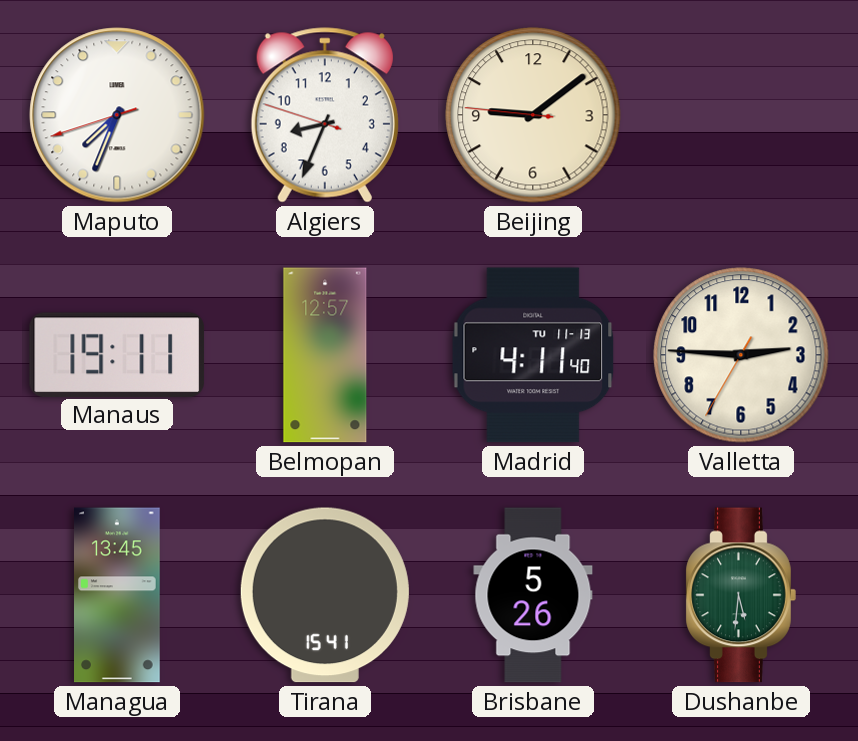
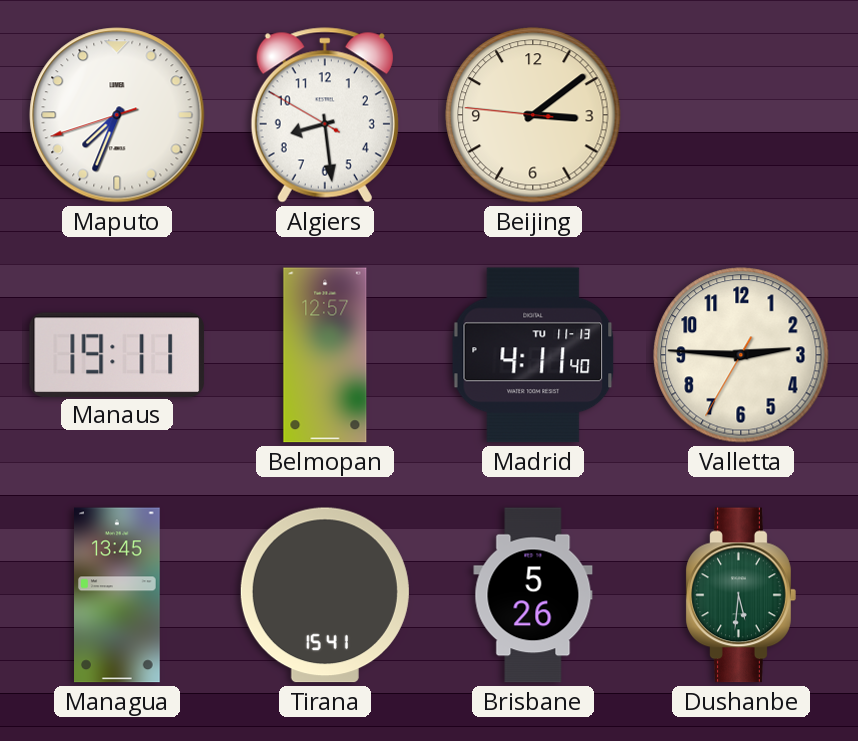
Algiers: 8:33 -> 8:28
Beijing: 9:08 -> 3:08
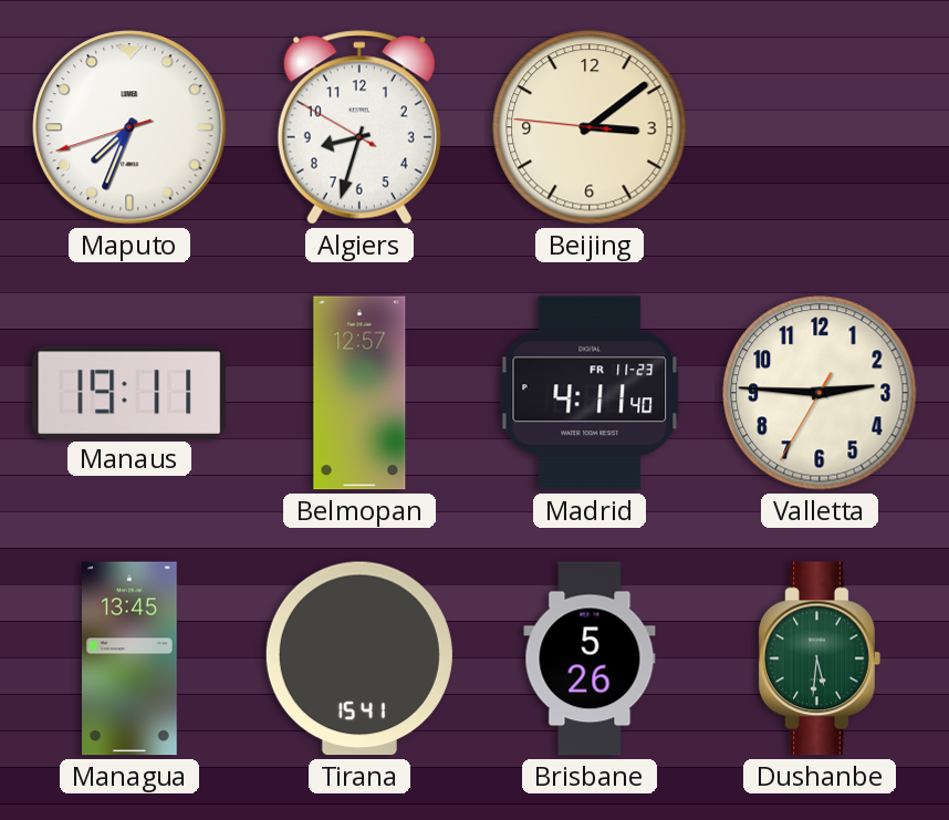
Algiers: 8:28 -> 8:32
Madrid date: TU 11-13 -> FR 11-23
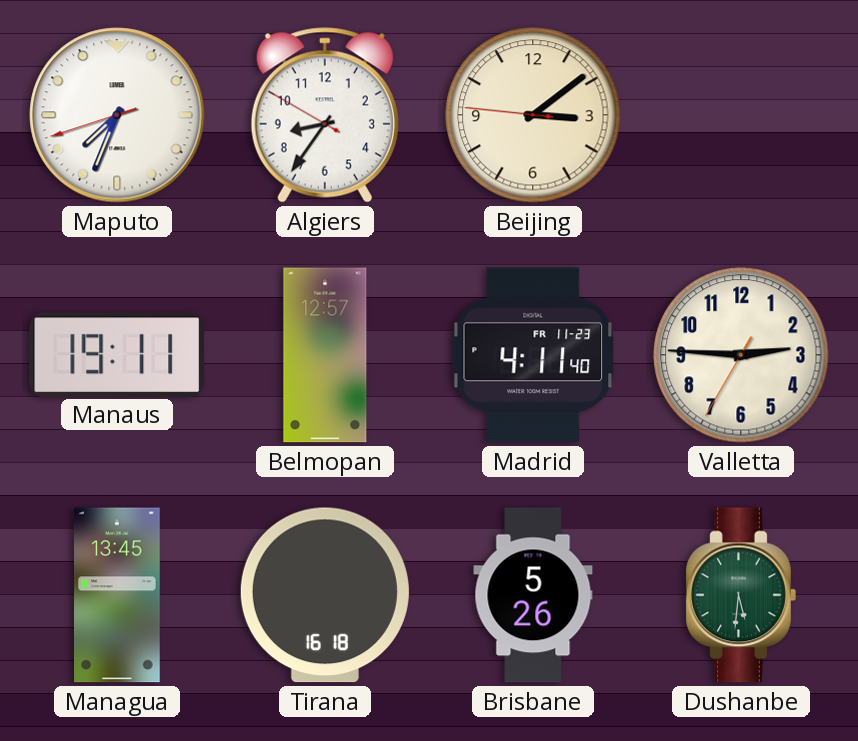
Algiers: 8:32 -> 8:35
Tirana: 15:41 -> 16:18
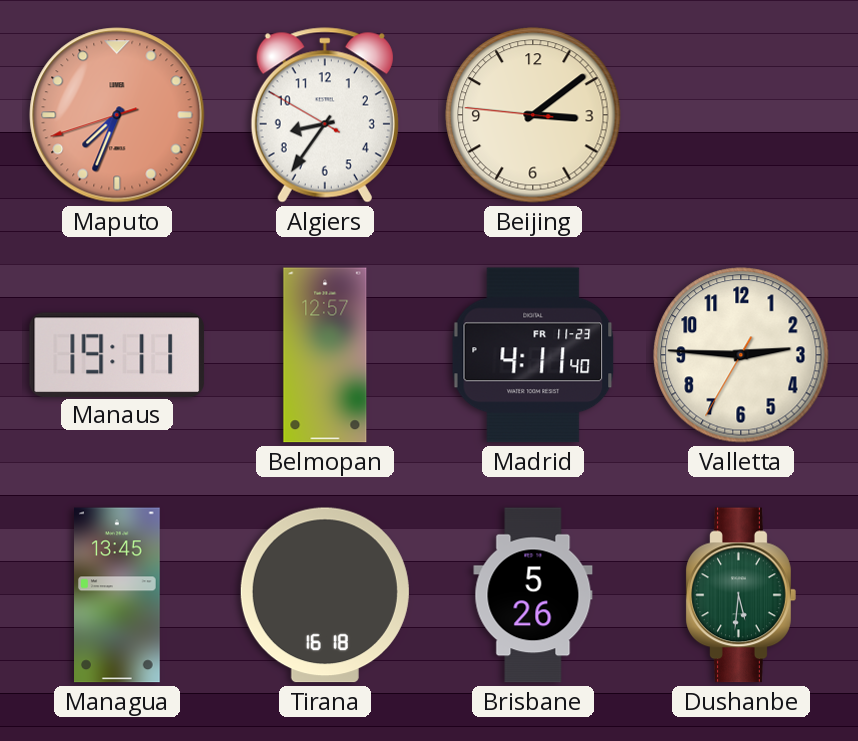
Maputo dial: white -> salmon
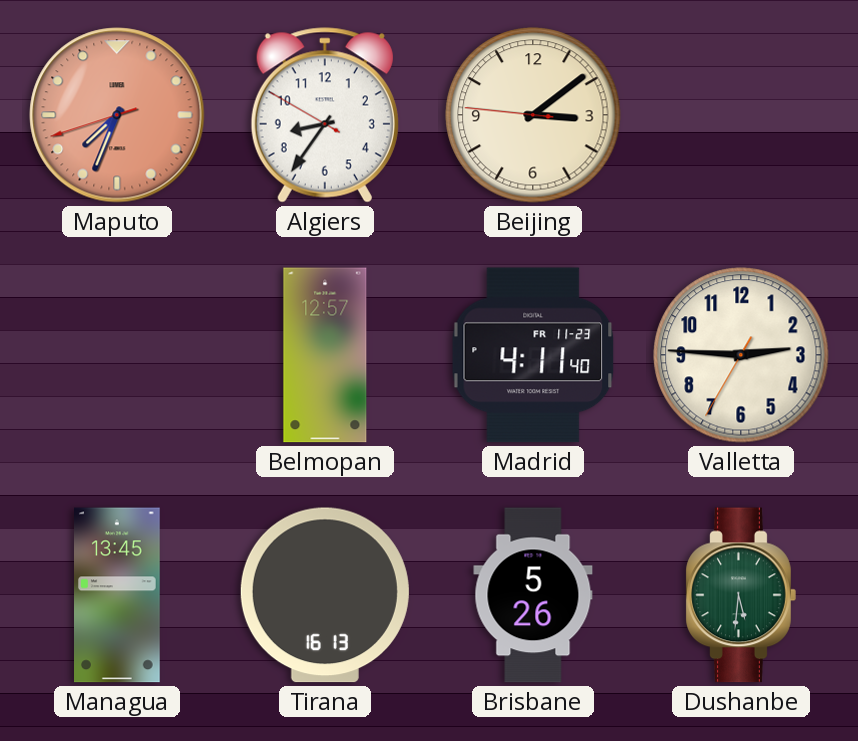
Manaus: 19:11 -> none
Tirana: 16:18 -> 16:13
